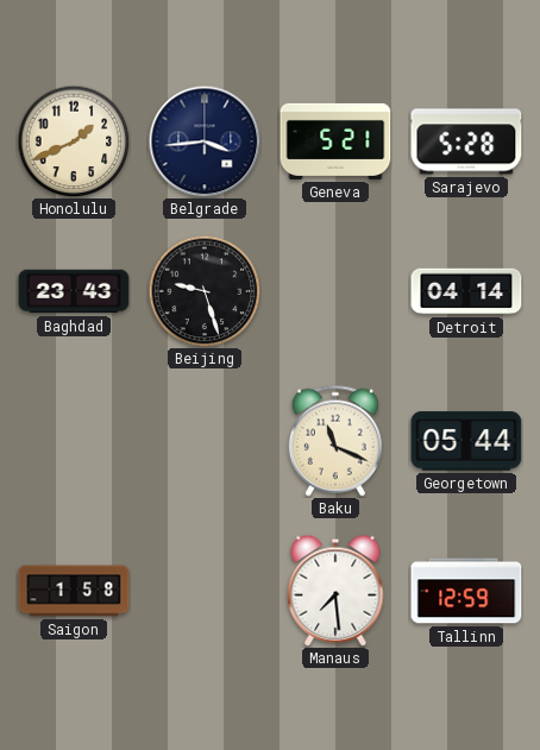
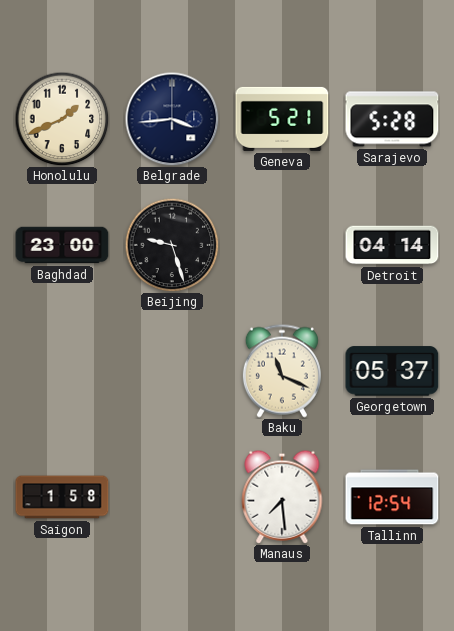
Baghdad: 23:43 -> 23:00
Georgetown: 05:44 -> 05:37
Tallinn: 12:59 -> 12:54
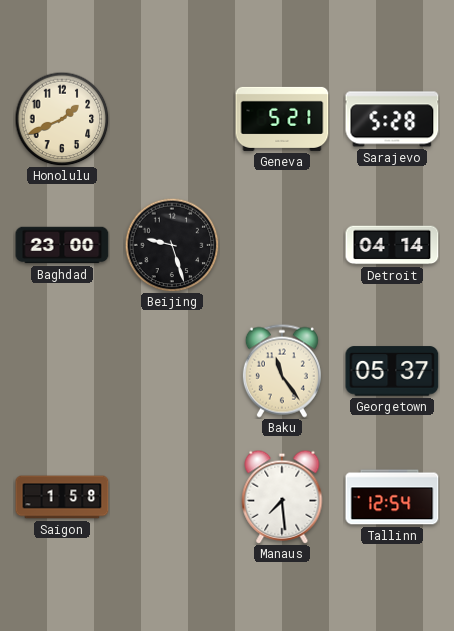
Belgrade: 3:44 -> none
Baku: 11:19 -> 11:24
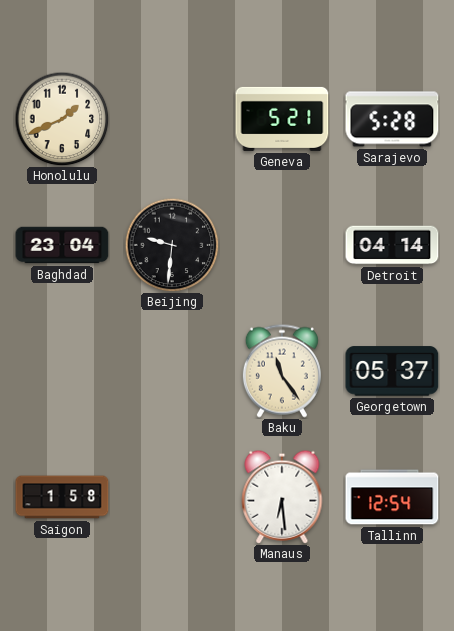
Baghdad: 23:00 -> 23:04
Beijing: 9:27 -> 9:31
Manaus: 7:29 -> 6:29
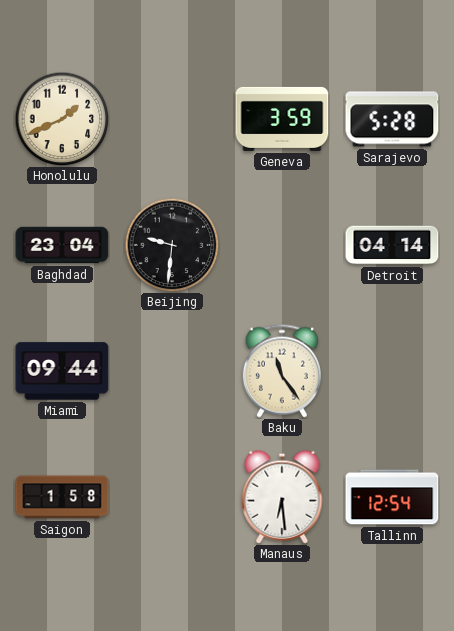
Geneva: 5:21 -> 3:59
Miami: none -> 09:44
Georgetown: 05:37 -> none
